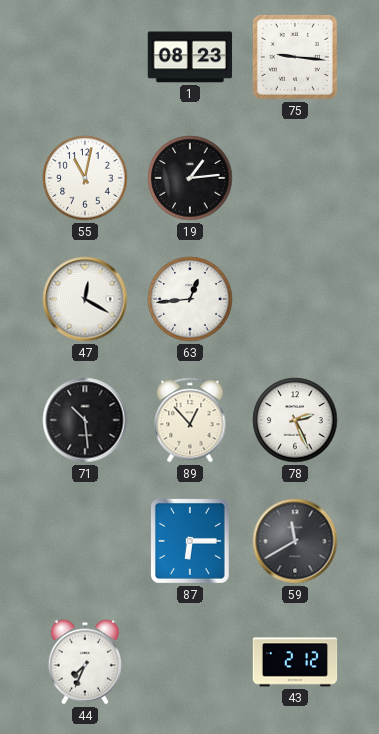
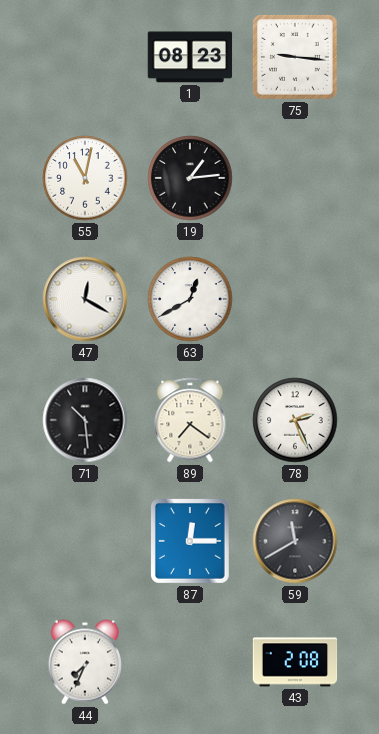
63: 12:44 -> 12:40
89: 12:53 -> 7:21
87: 6:15 -> 12:15
43: 2:12 -> 2:08
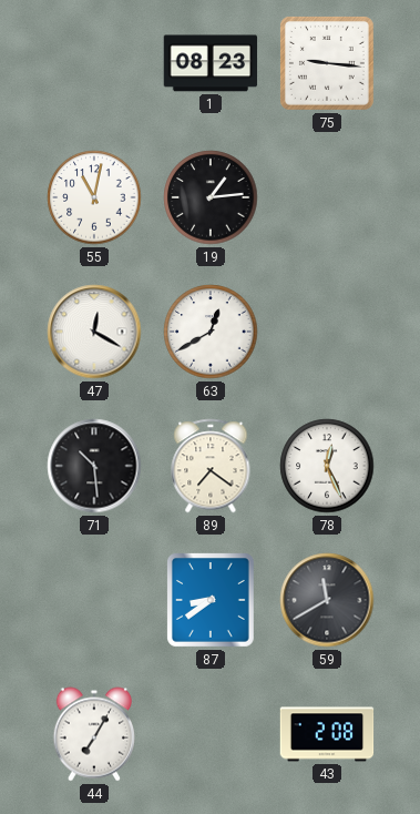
78: 2:26 -> 12:26
87: 12:15 -> 8:39
44: 7:34 -> 7:05
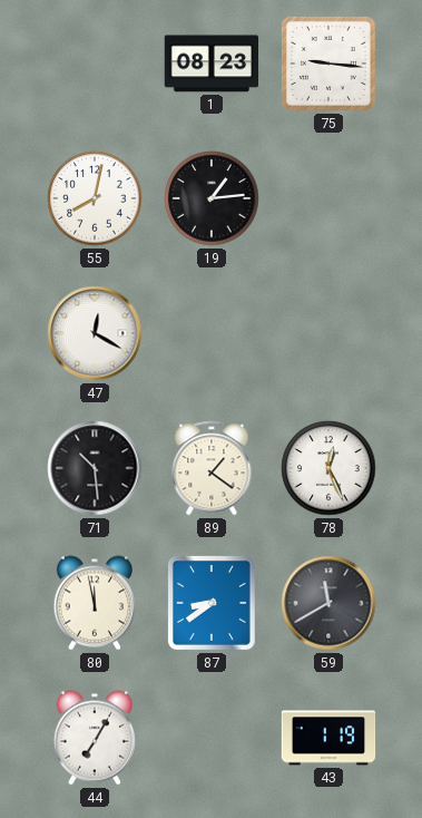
55: 11:02 -> 8:02
63: 12:40 -> none
89: 7:21 -> 1:21
80: none -> 11:58
43: 2:08 -> 1:19
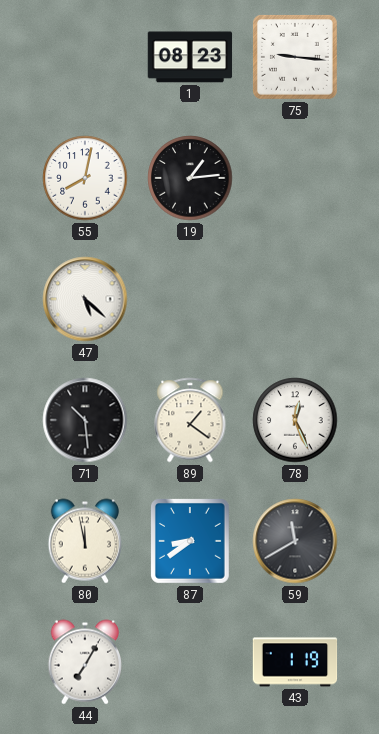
47: 12:20 -> 5:22
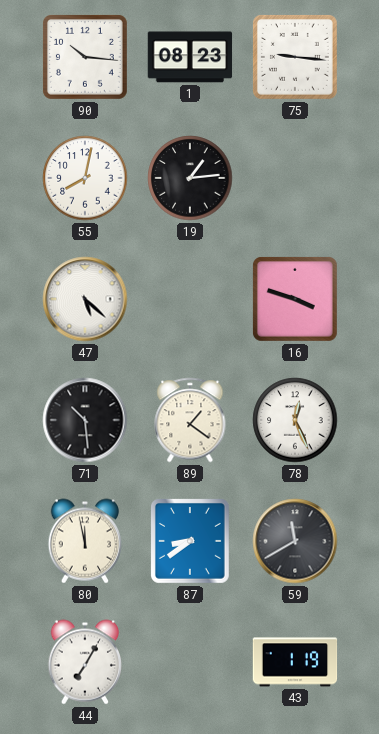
90: none -> 10:16
16: none -> 3:48
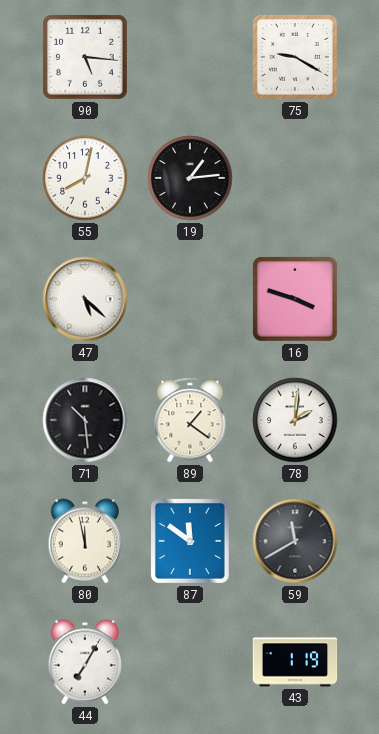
90: 10:16 -> 5:16
1: 08:23 -> none
75: 9:16 -> 9:20
78: 12:26 -> 2:01
87: 8:39 -> 11:51
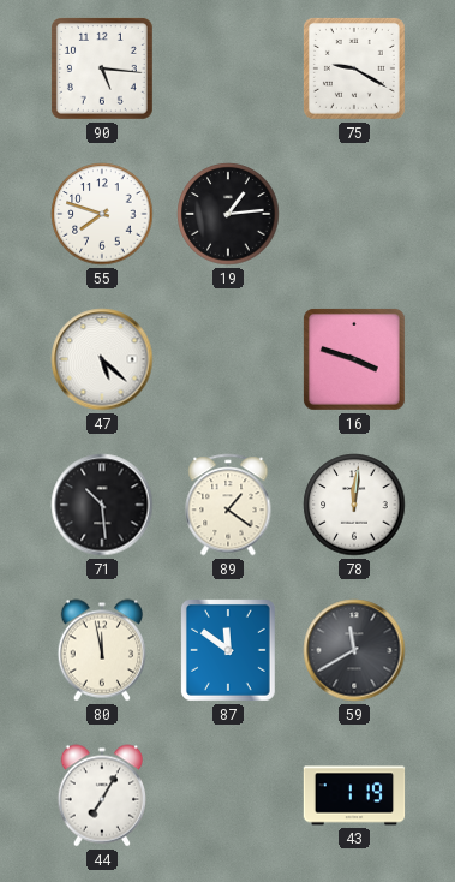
55: 8:02 -> 7:48
78: 2:01 -> 12:01
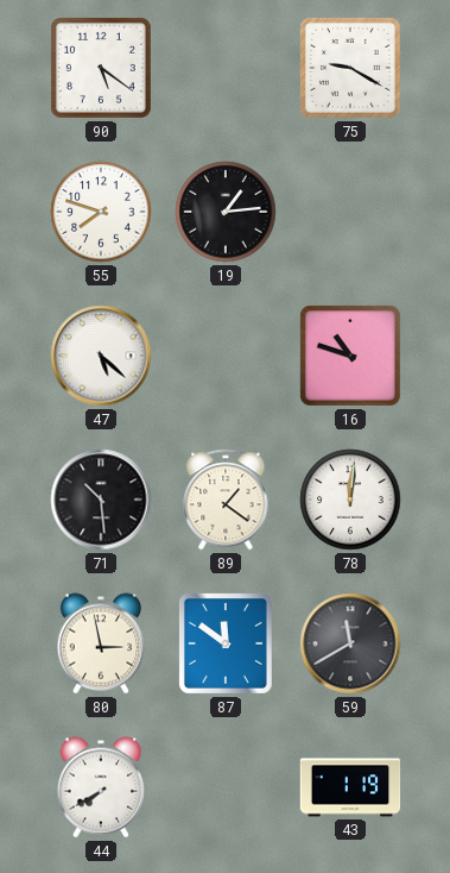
90: 5:16 -> 5:21
16: 3:48 -> 10:48
80: 11:58 -> 2:58
44: 7:05 -> 7:40
